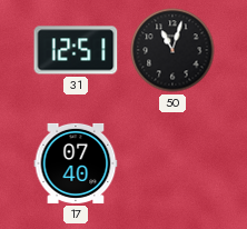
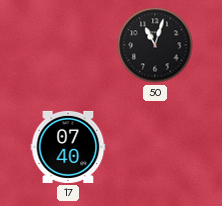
31: 12:51 -> none
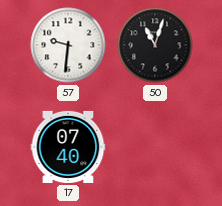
57: none -> 9:31
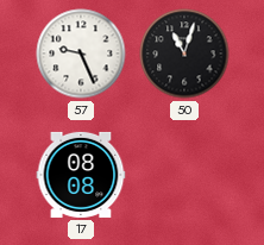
57: 9:31 -> 9:26
17: 07:40 -> 08:08
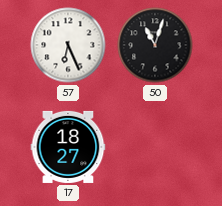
57: 9:26 -> 6:26
17: 08:08 -> 18:27
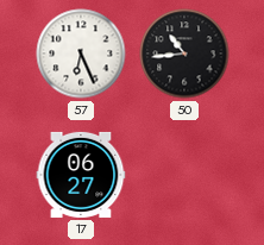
50: 11:03 -> 10:44
17: 18:27 -> 06:27
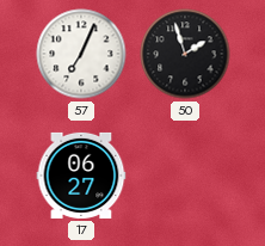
57: 6:26 -> 7:04
50: 10:44 -> 1:57
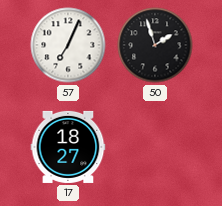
17: 06:27 -> 18:27
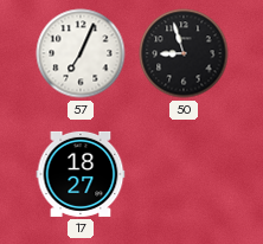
50: 1:57 -> 8:57
